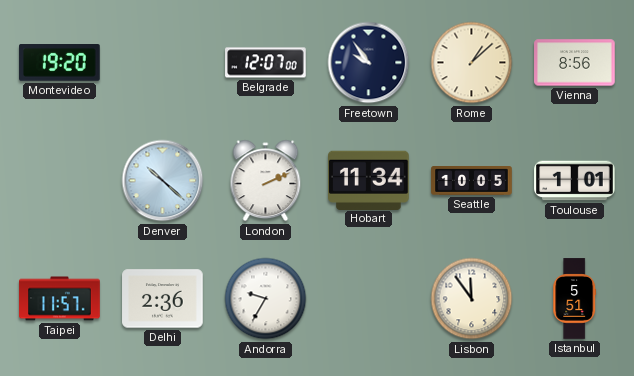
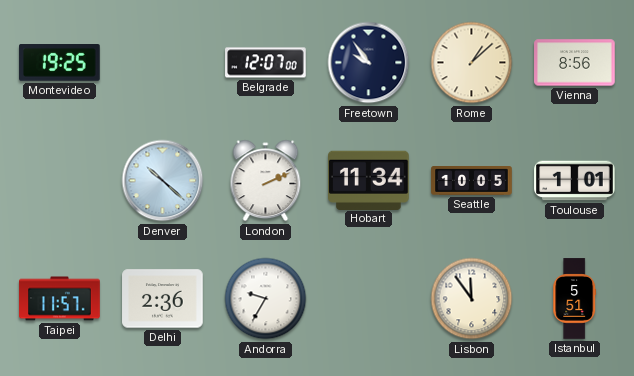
Montevideo: 19:20 -> 19:25
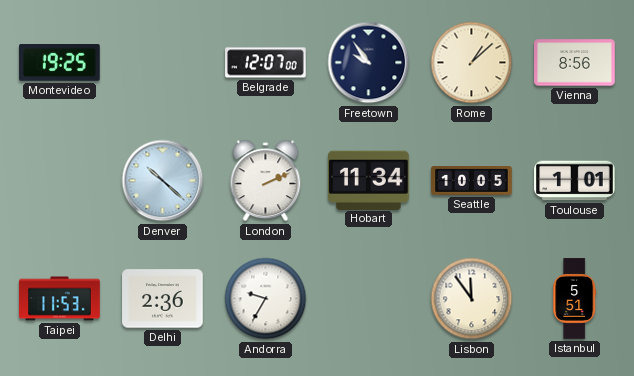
Taipei: 11:57 -> 11:53
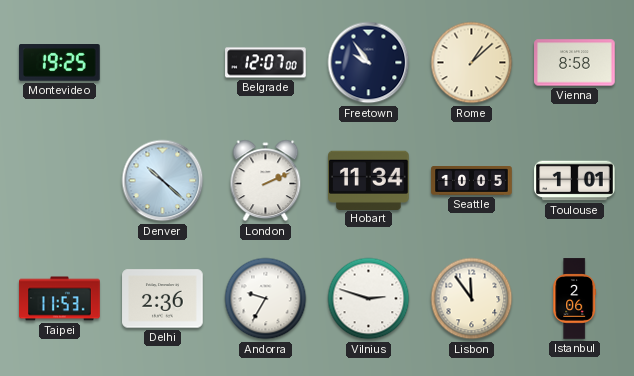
Vienna: 8:56 -> 8:58
Vilnius: none -> 2:48
Istanbul: 5:51 -> 2:06
